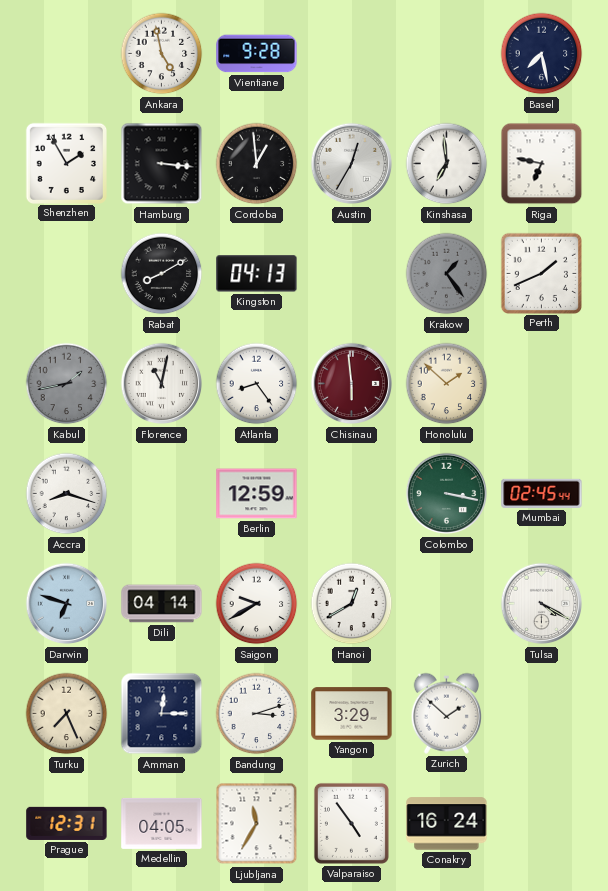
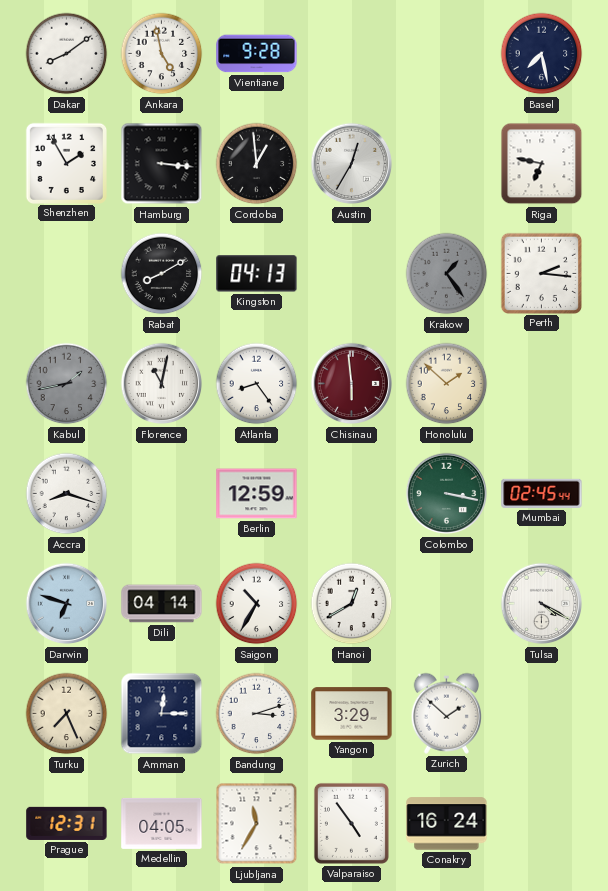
Dakar: none -> 8:09
Kinshasa: 6:59 -> none
Perth: 1:41 -> 2:16
Saigon: 9:40 -> 10:35
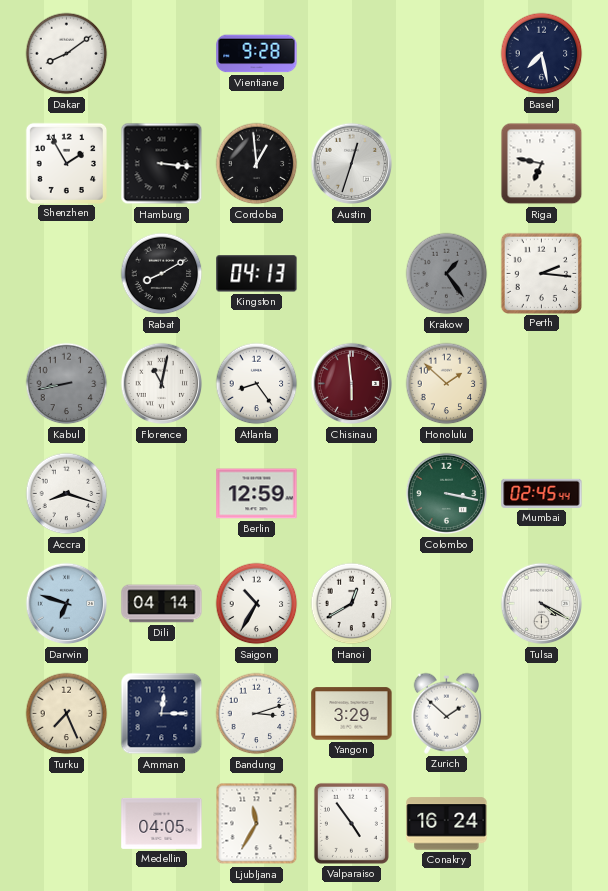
Ankara: 4:58 -> none
Austin: 12:35 -> 12:33
Kabul: 1:43 -> 8:43
Prague: 12:31 -> none
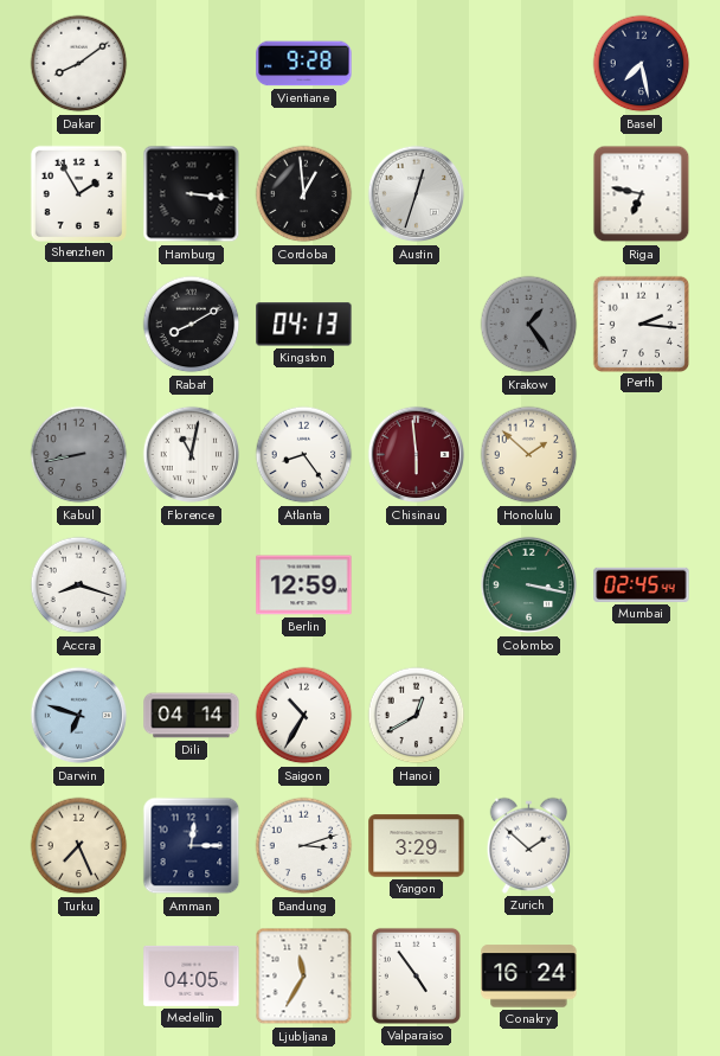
Tulsa: 4:20 -> none
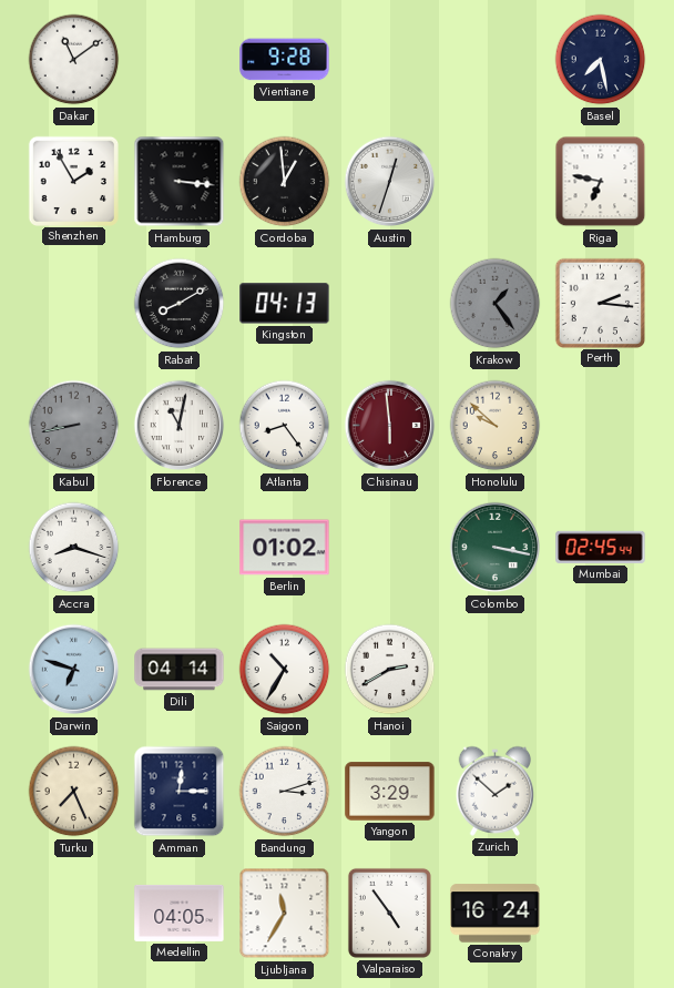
Dakar: 8:09 -> 11:09
Honolulu: 1:52 -> 9:52
Berlin: 12:59 -> 01:02
Hanoi: 12:40 -> 2:40
